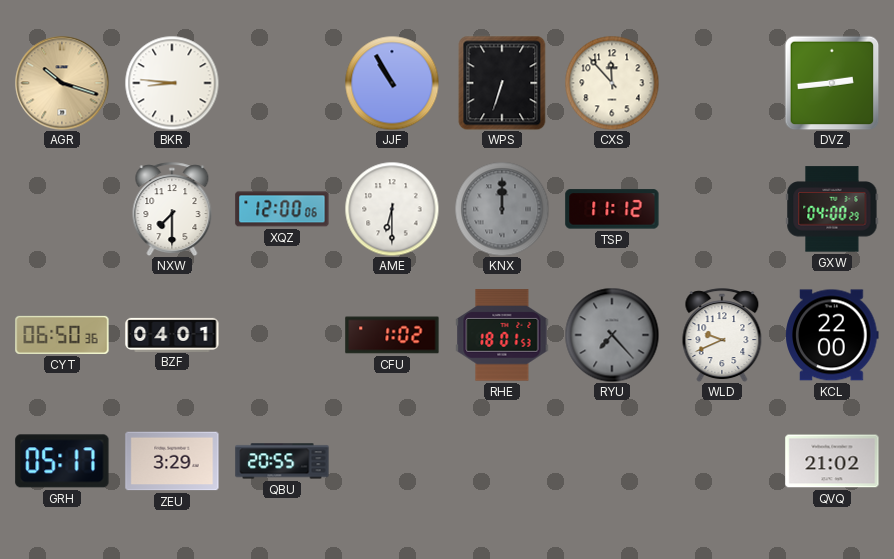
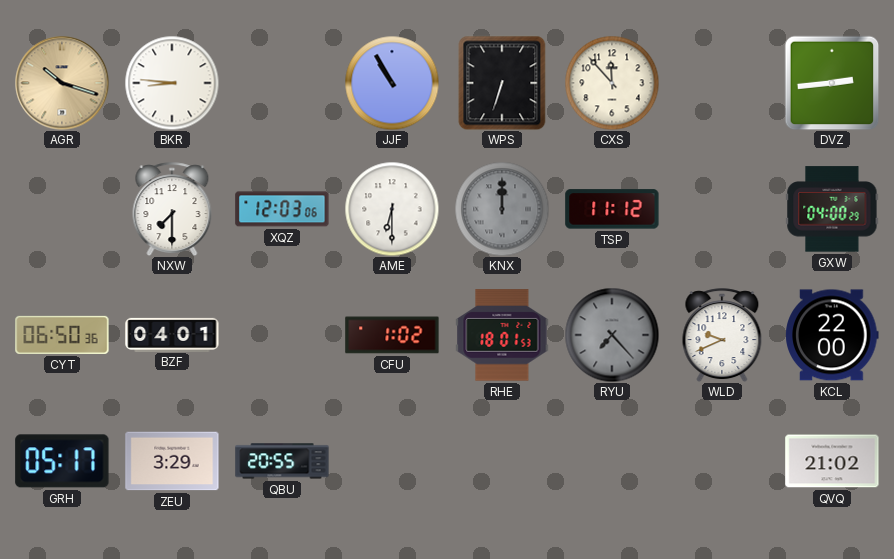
XQZ: 12:00 -> 12:03
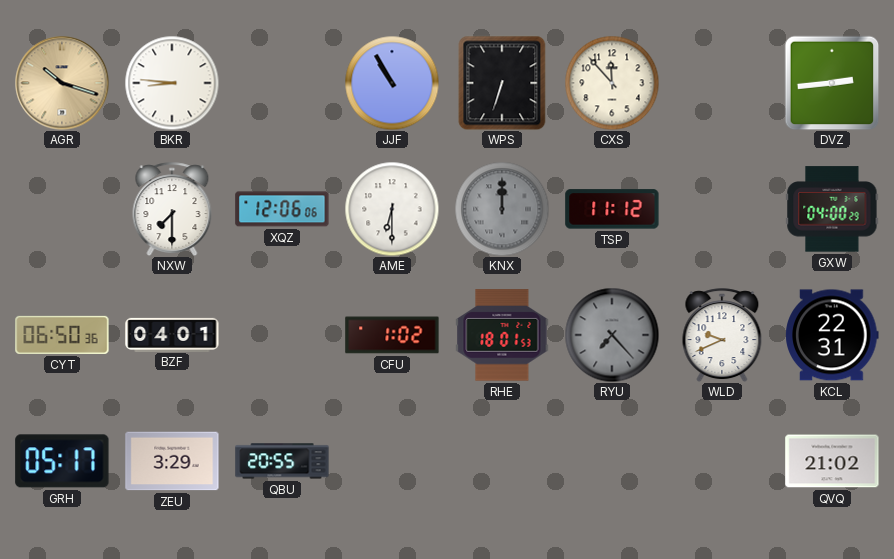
XQZ: 12:03 -> 12:06
KCL: 22:00 -> 22:31
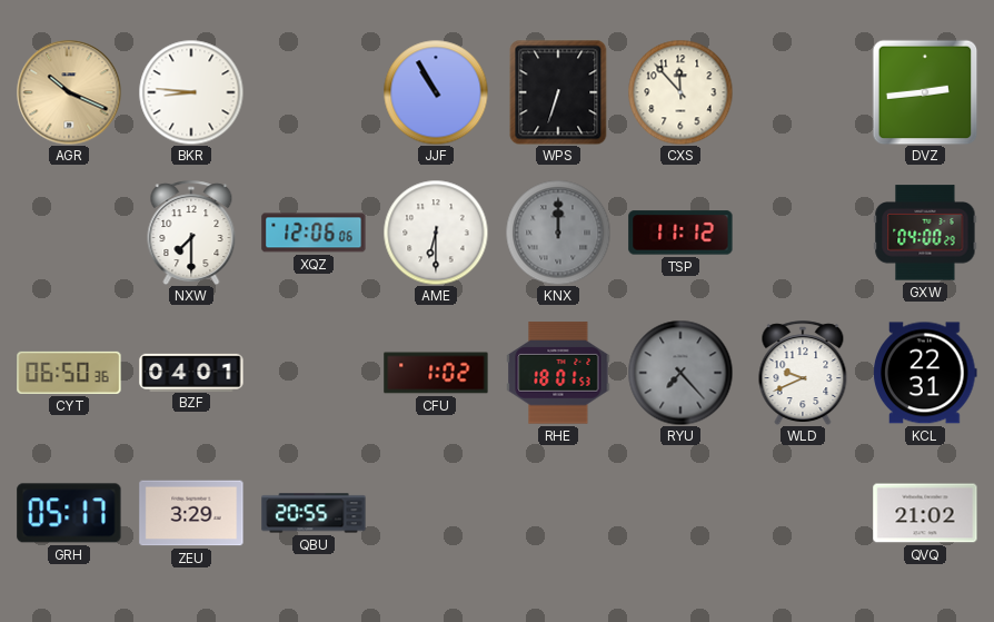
AGR: 10:18 -> 10:19
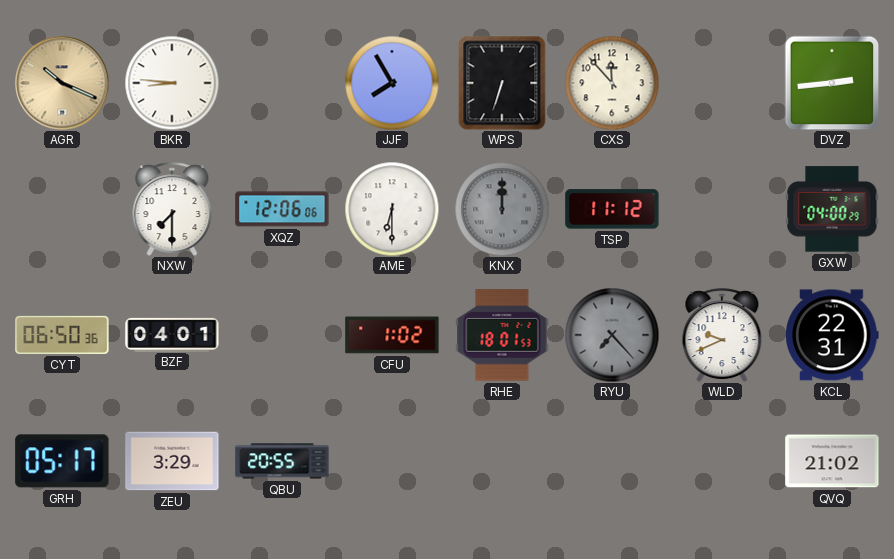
JJF: 10:55 -> 7:55
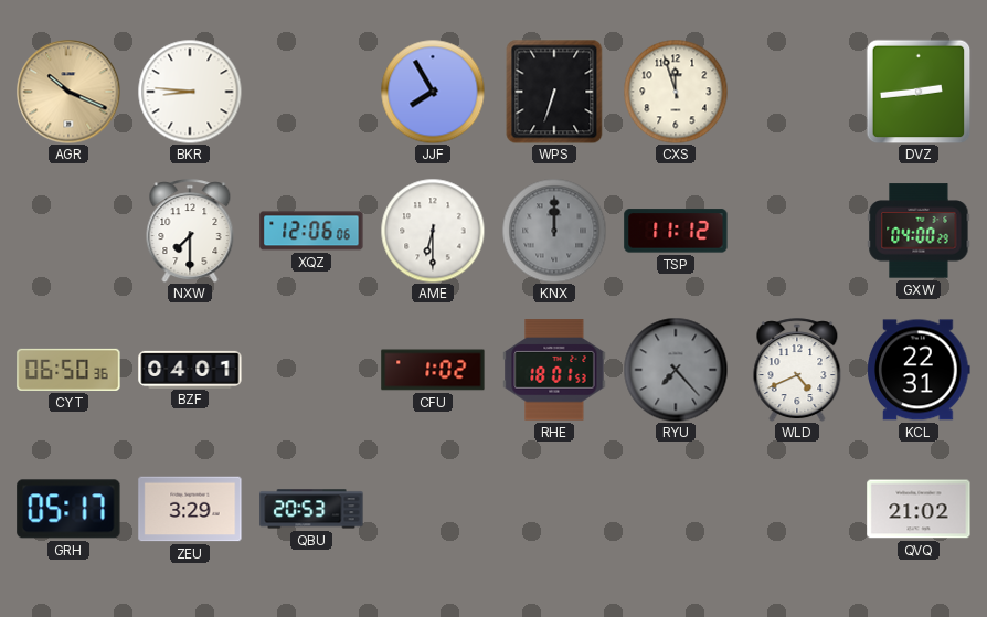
CXS: 11:53 -> 11:57
WLD: 9:41 -> 4:41
QBU: 20:55 -> 20:53
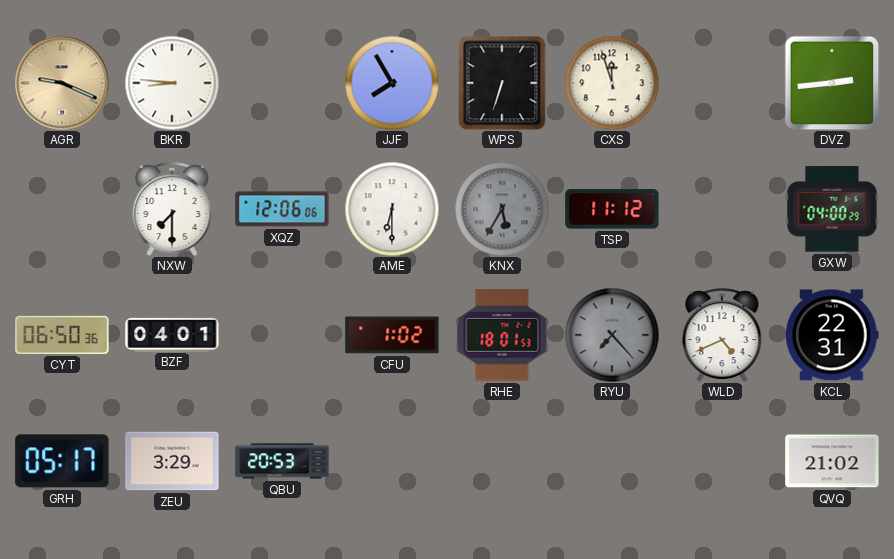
AGR: 10:19 -> 9:19
KNX: 12:00 -> 5:35
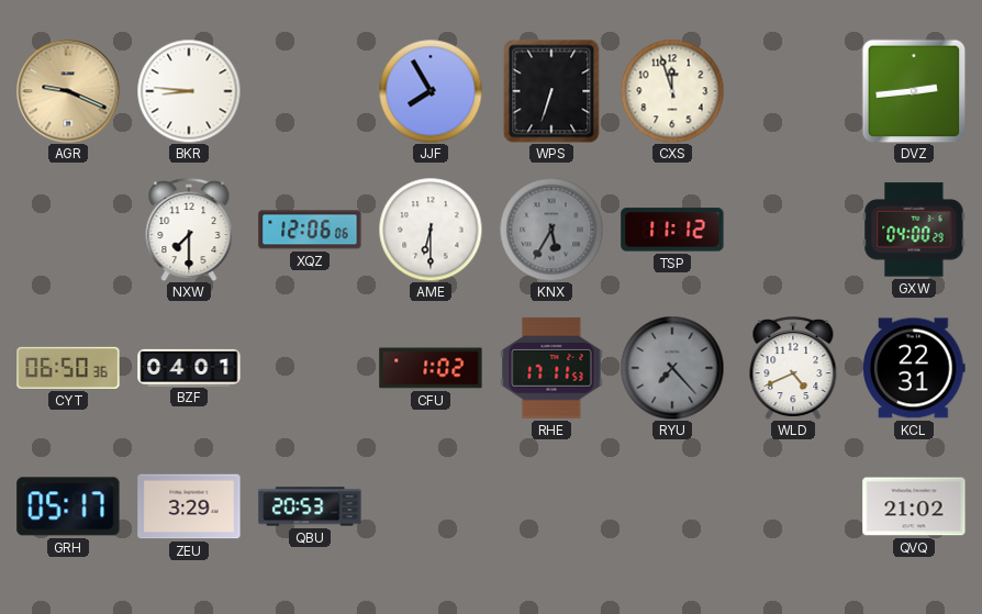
RHE: 18:01 -> 17:11
